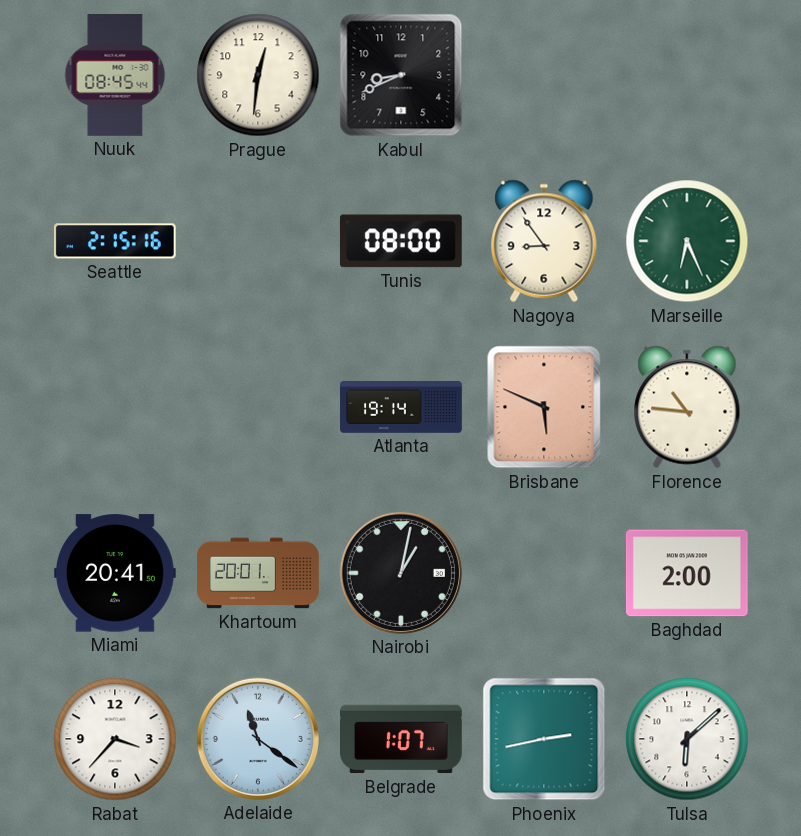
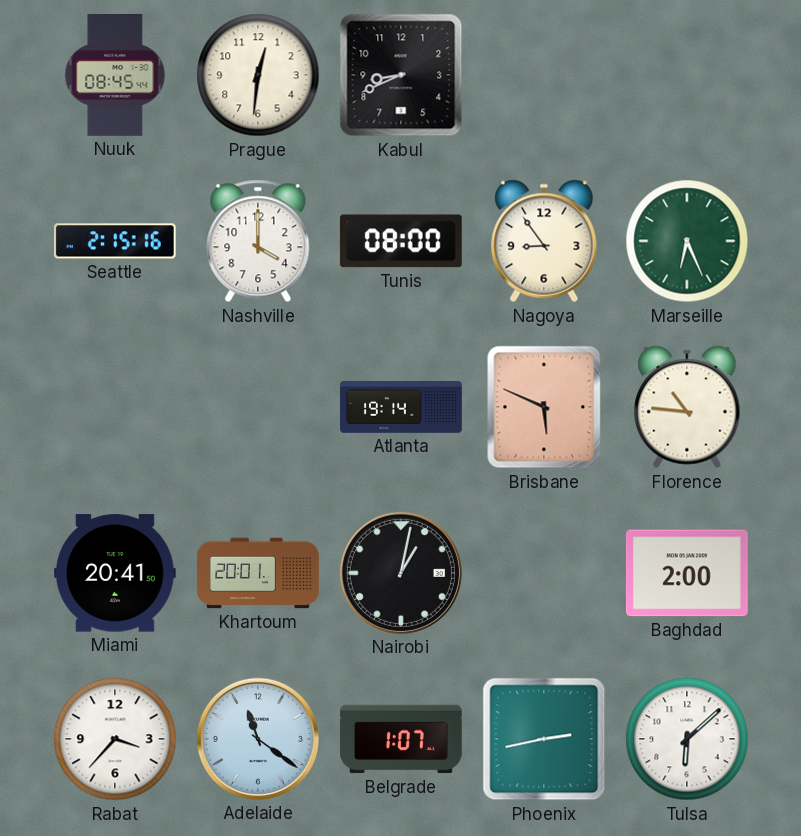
Nashville: none -> 4:00
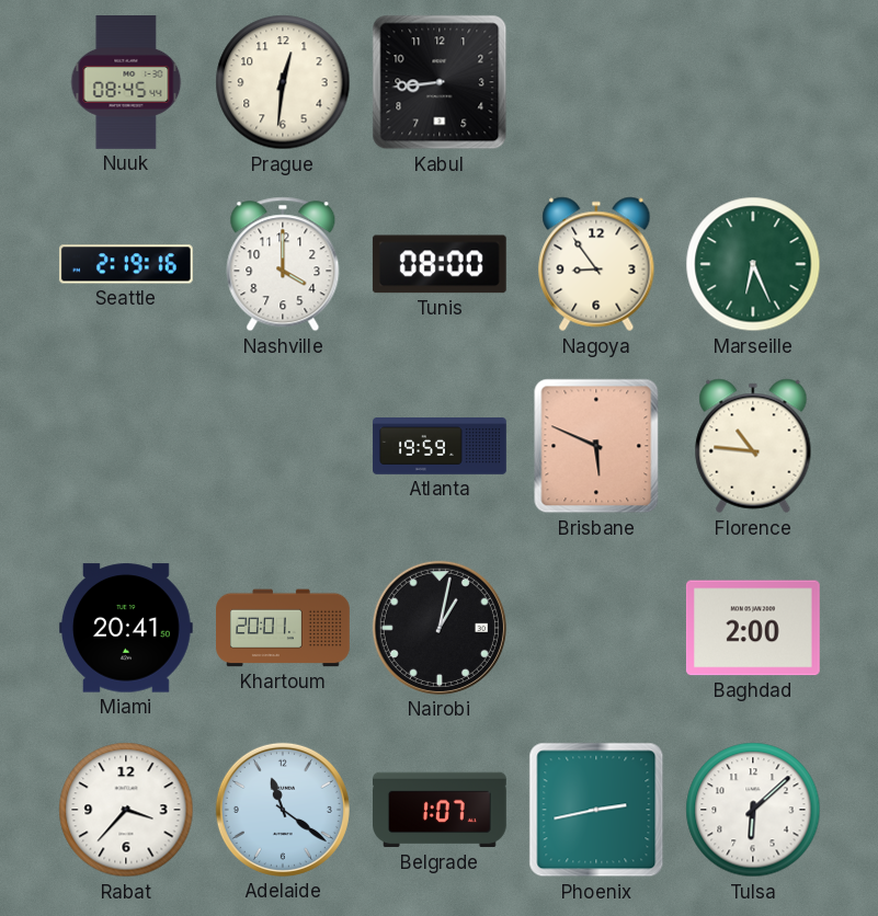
Kabul: 8:41 -> 8:44
Seattle: 2:15 -> 2:19
Atlanta: 19:14 -> 19:59
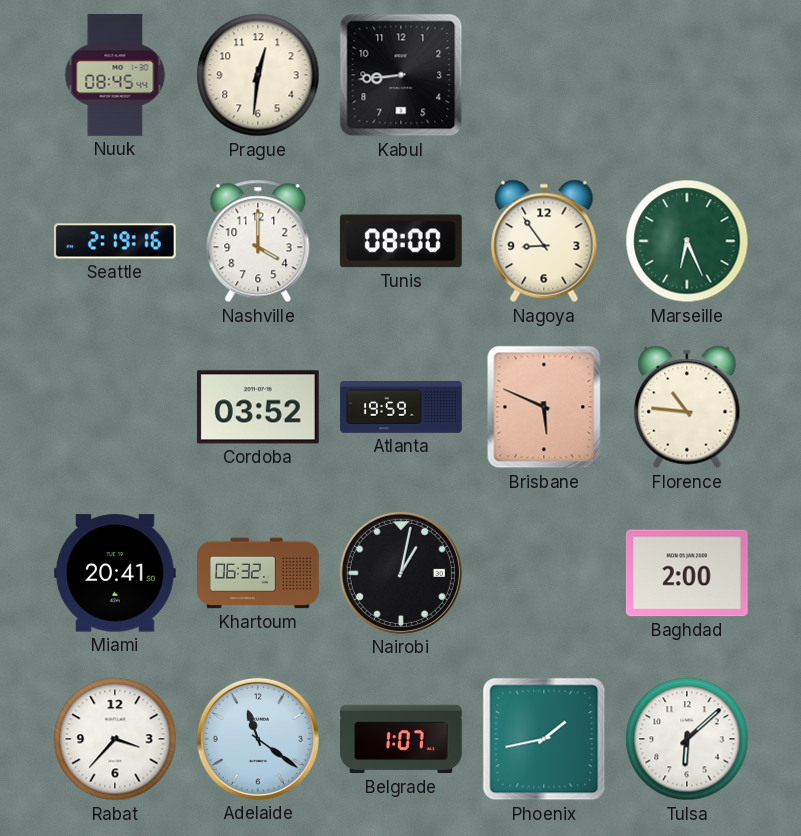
Cordoba: none -> 03:52
Khartoum: 20:01 -> 06:32
Phoenix: 2:43 -> 1:43
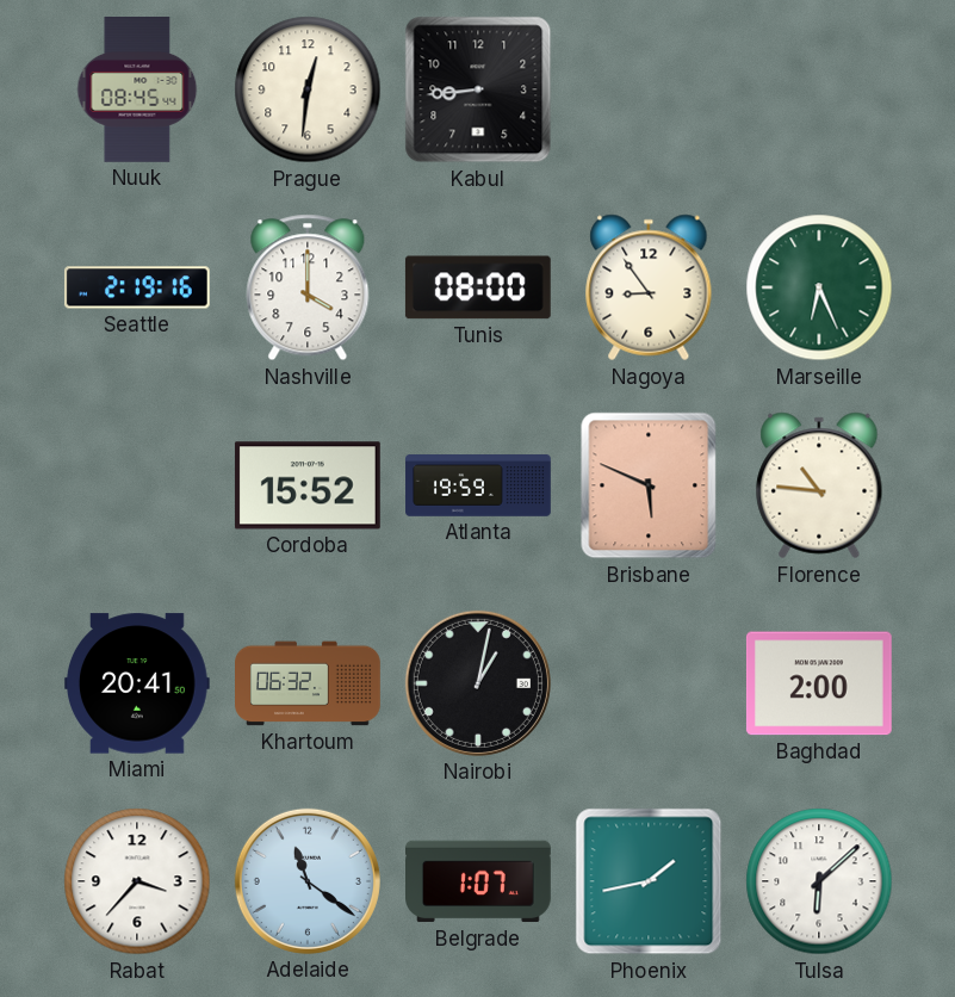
Cordoba: 03:52 -> 15:52
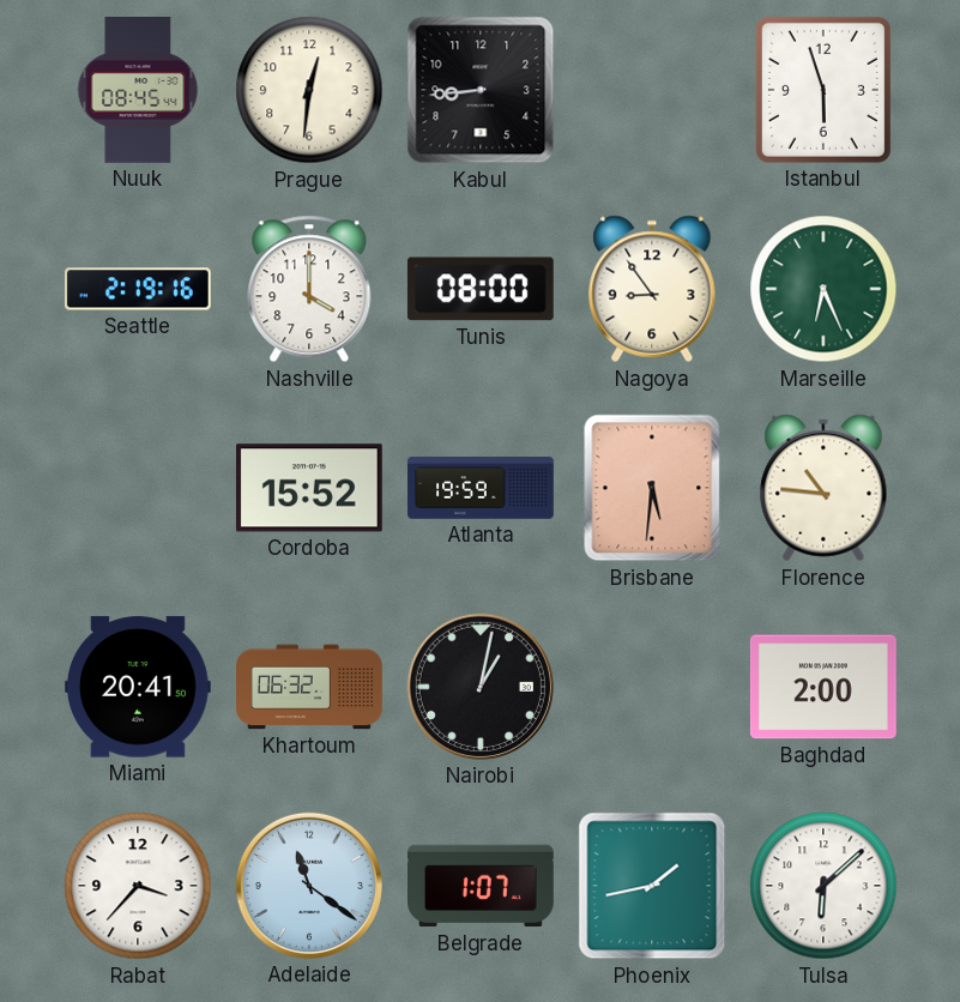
Istanbul: none -> 5:57
Brisbane: 5:49 -> 5:31
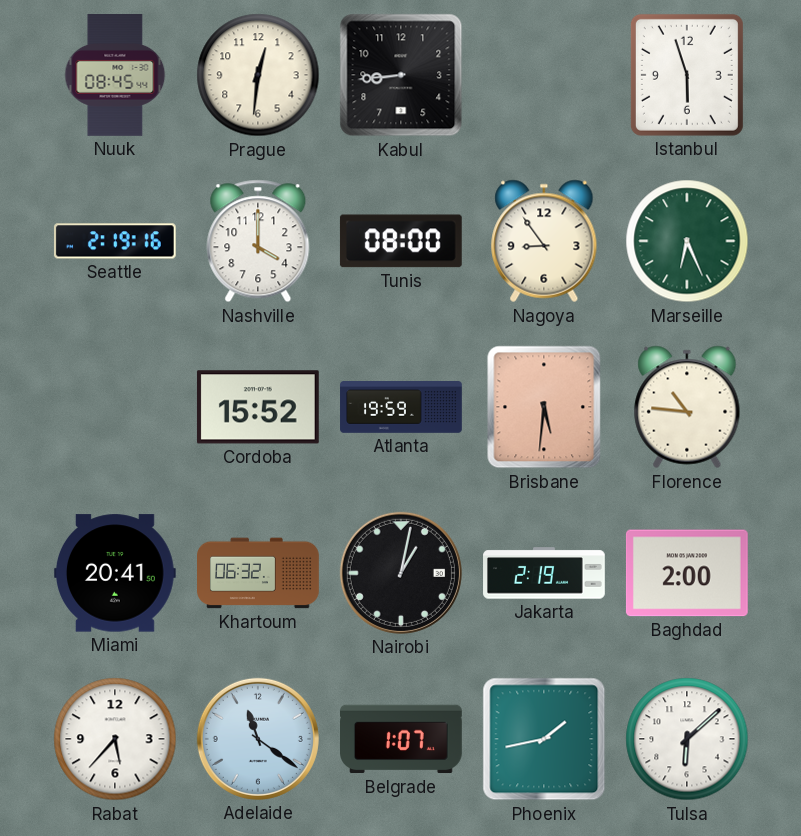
Jakarta: none -> 2:19
Rabat: 3:37 -> 5:37
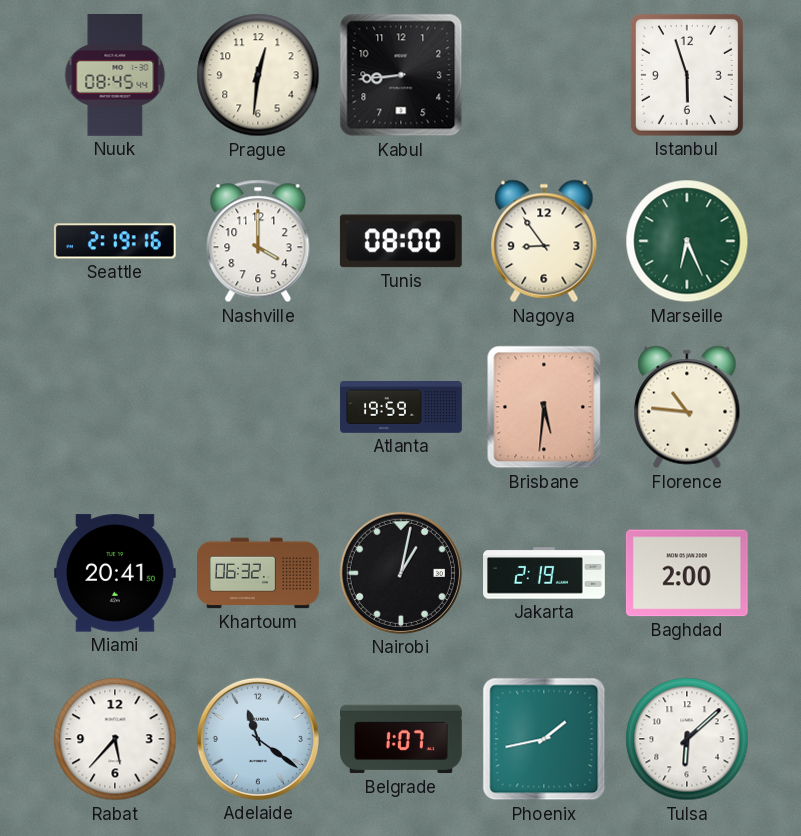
Cordoba: 15:52 -> none
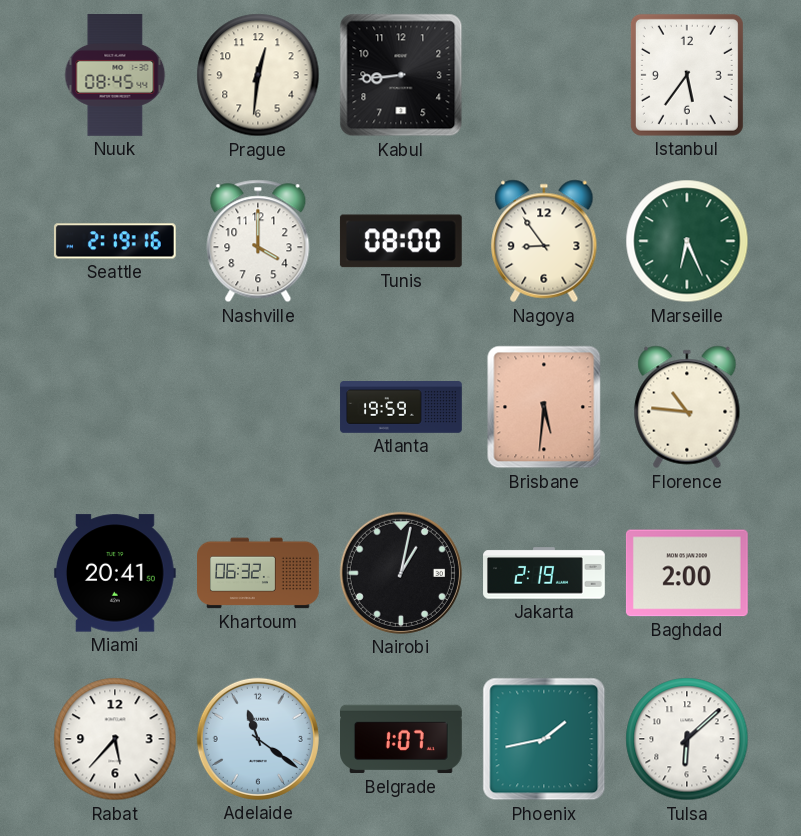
Istanbul: 5:57 -> 5:36
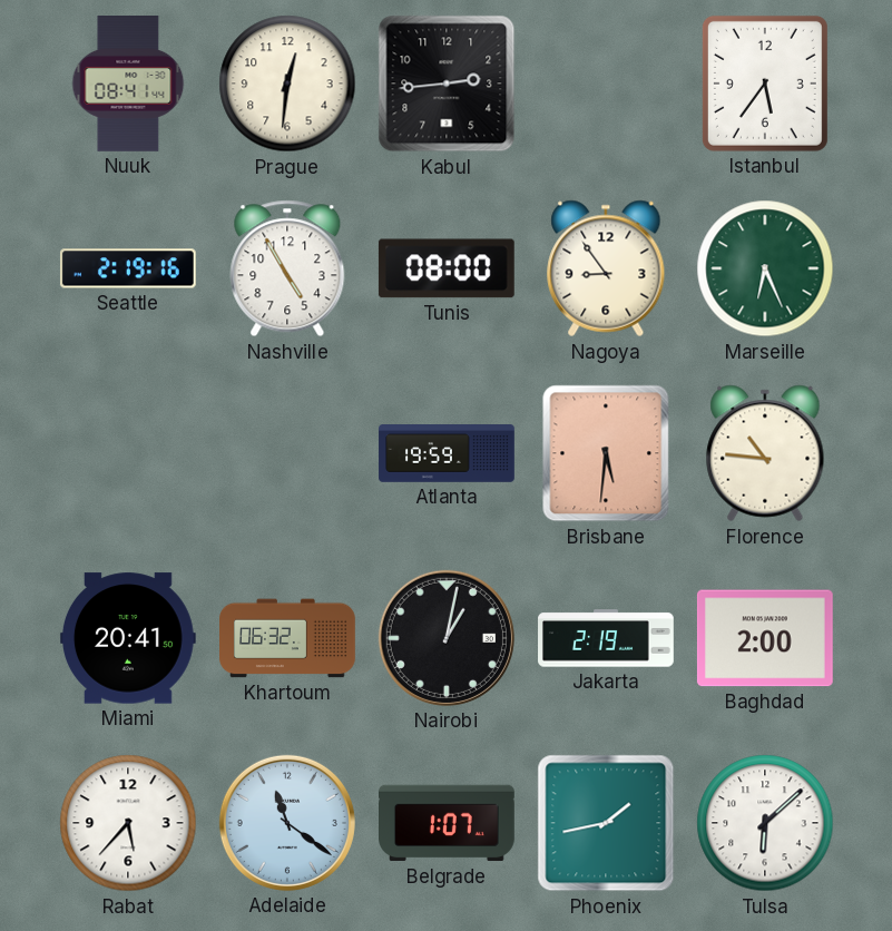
Nuuk: 08:45 -> 08:41
Kabul: 8:44 -> 2:44
Nashville: 4:00 -> 4:55
